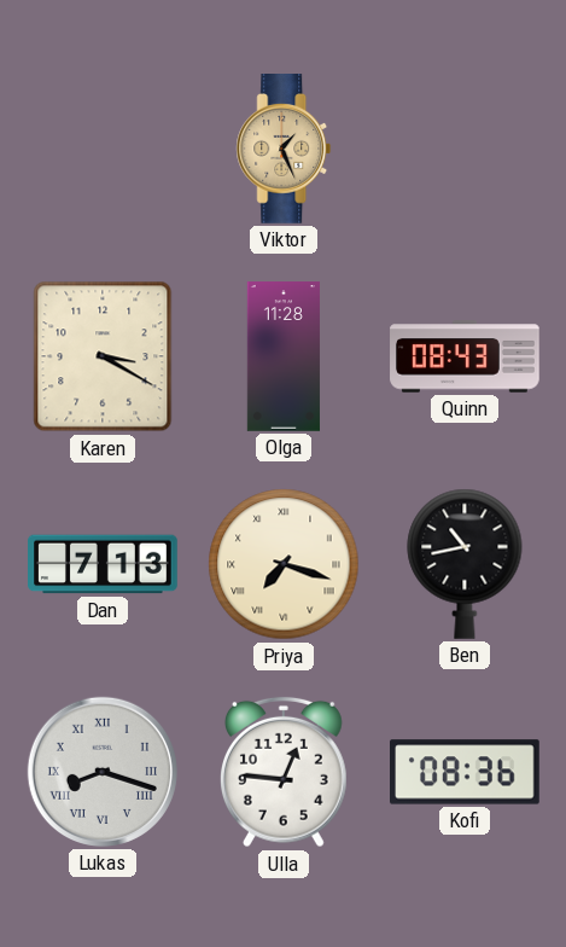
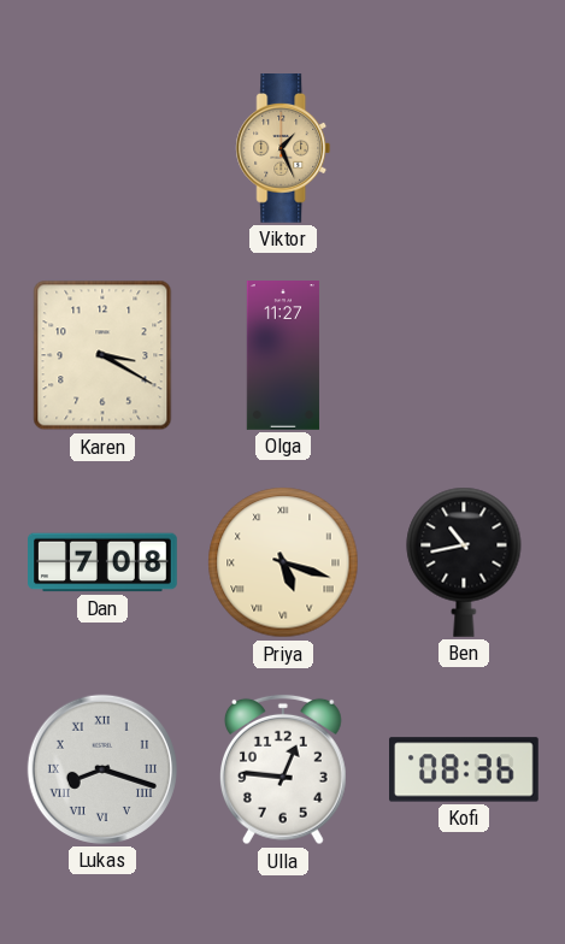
Olga: 11:28 -> 11:27
Quinn: 08:43 -> none
Dan: 7:13 -> 7:08
Priya: 7:18 -> 5:18
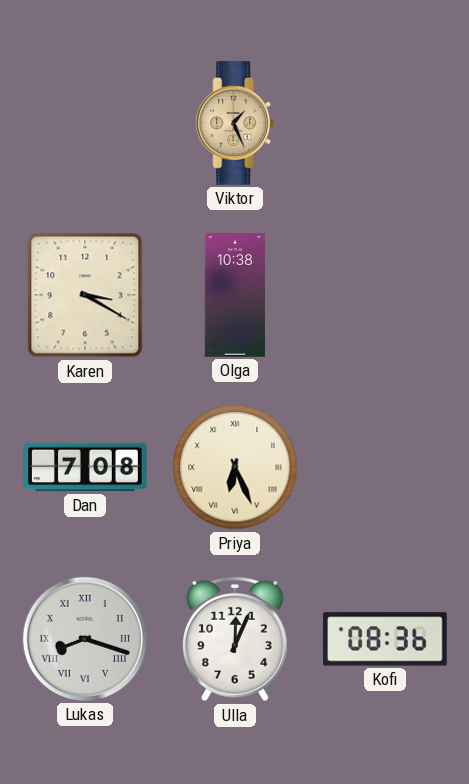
Olga: 11:27 -> 10:38
Priya: 5:18 -> 6:26
Ben: 10:43 -> none
Ulla: 12:46 -> 12:04
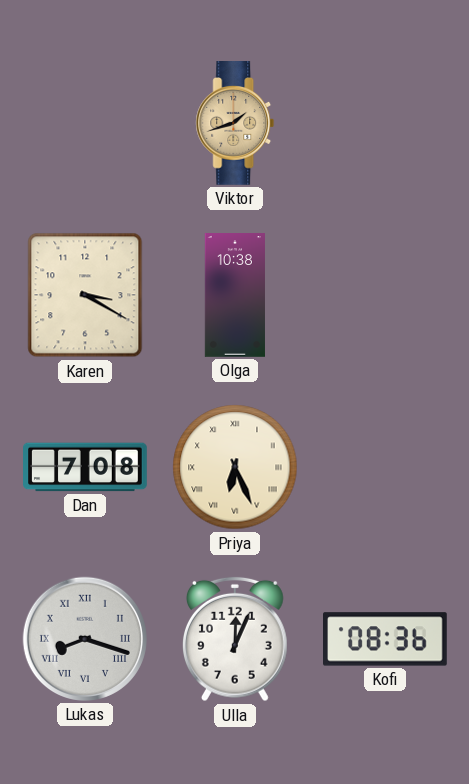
Viktor: 1:26 -> 1:42
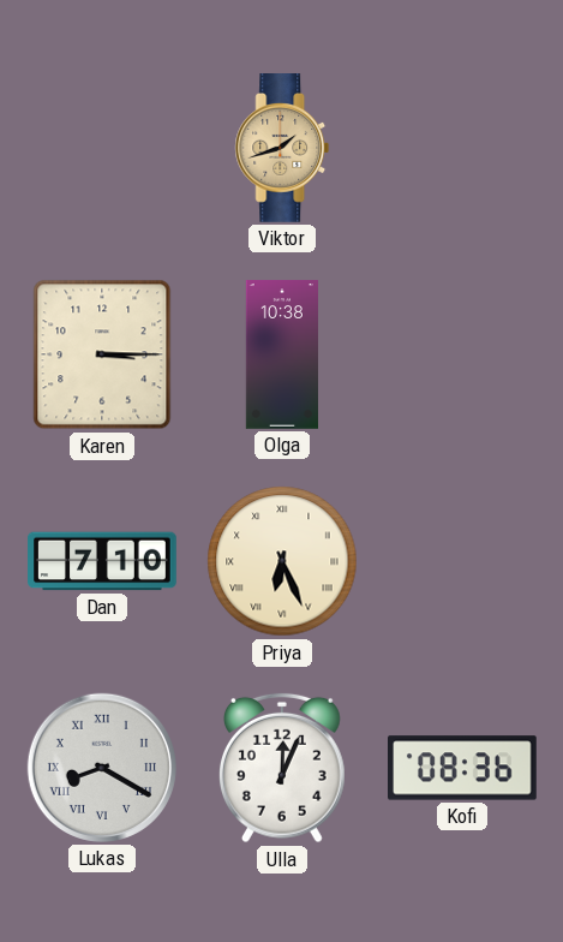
Karen: 3:20 -> 3:15
Dan: 7:08 -> 7:10
Lukas: 8:18 -> 8:20
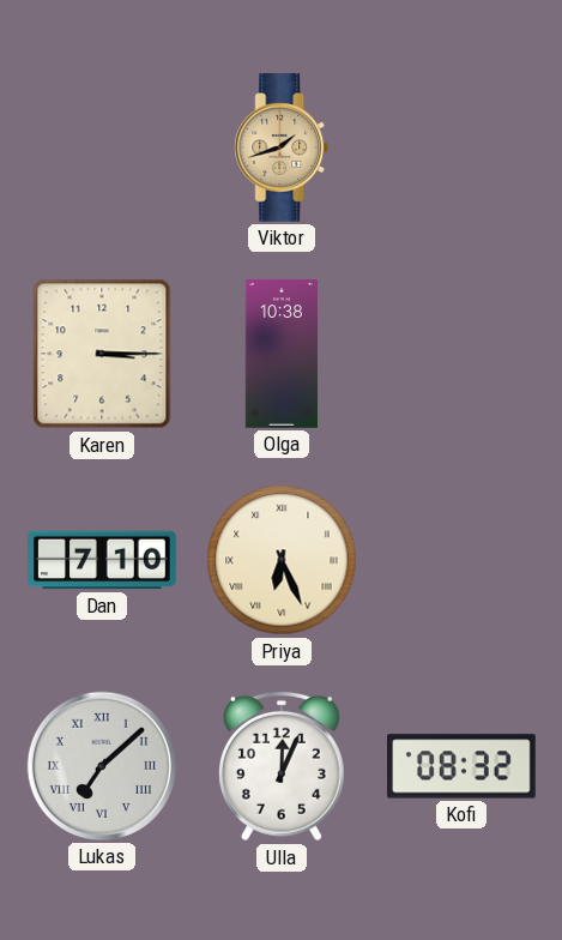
Lukas: 8:20 -> 7:08
Kofi: 08:36 -> 08:32
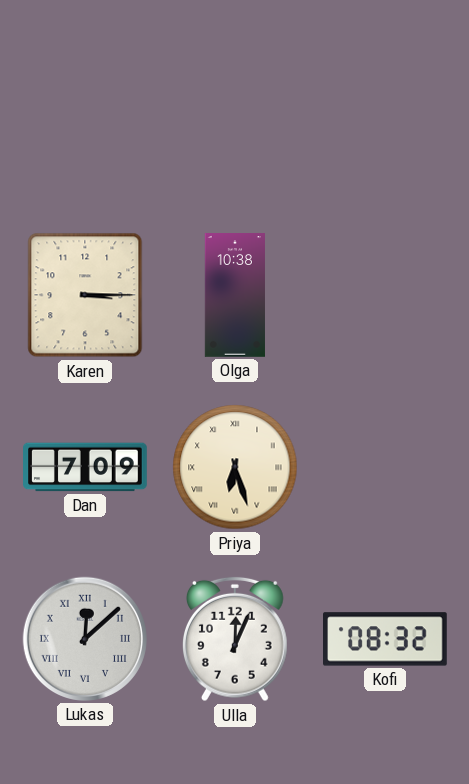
Viktor: 1:42 -> none
Dan: 7:10 -> 7:09
Priya: 6:26 -> 6:27
Lukas: 7:08 -> 12:08
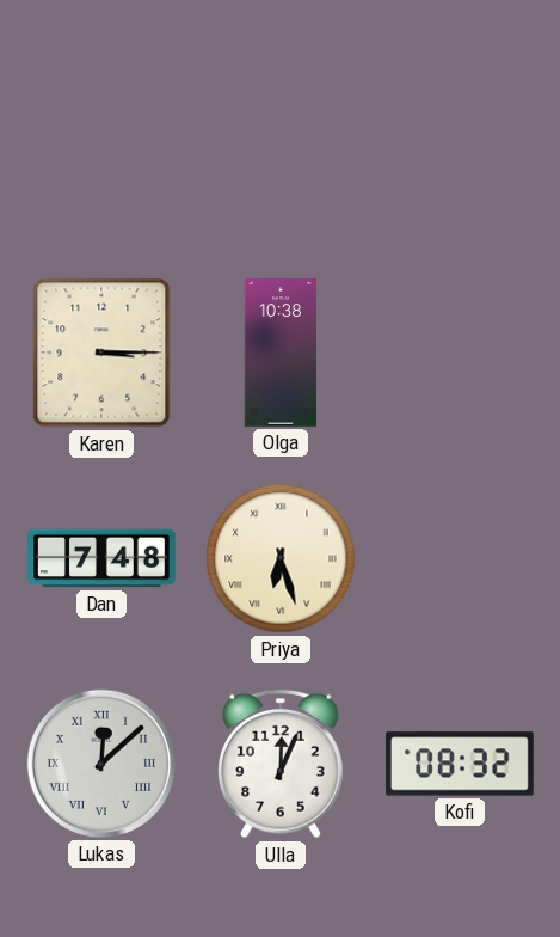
Dan: 7:09 -> 7:48
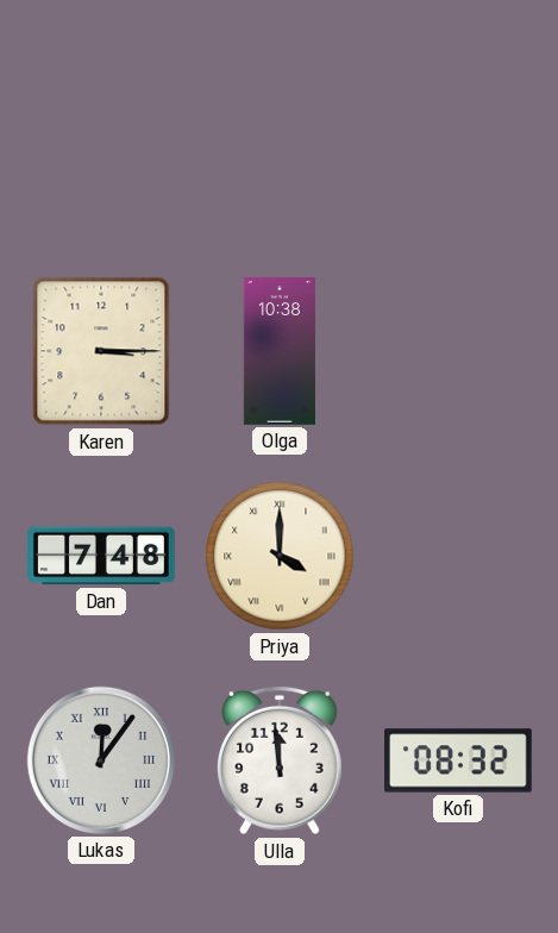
Priya: 6:27 -> 4:00
Lukas: 12:08 -> 12:06
Ulla: 12:04 -> 11:59
